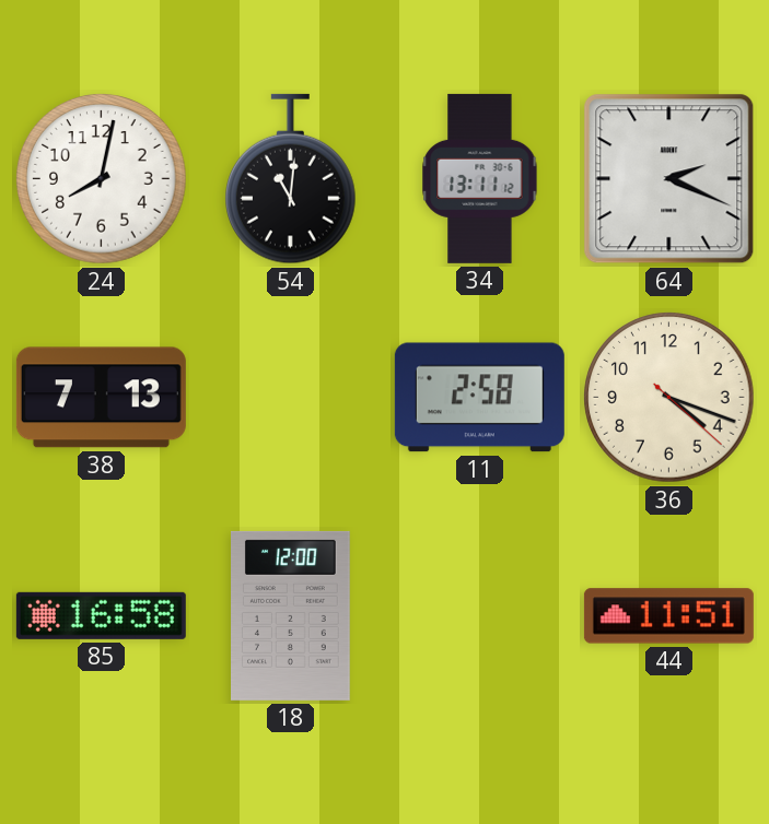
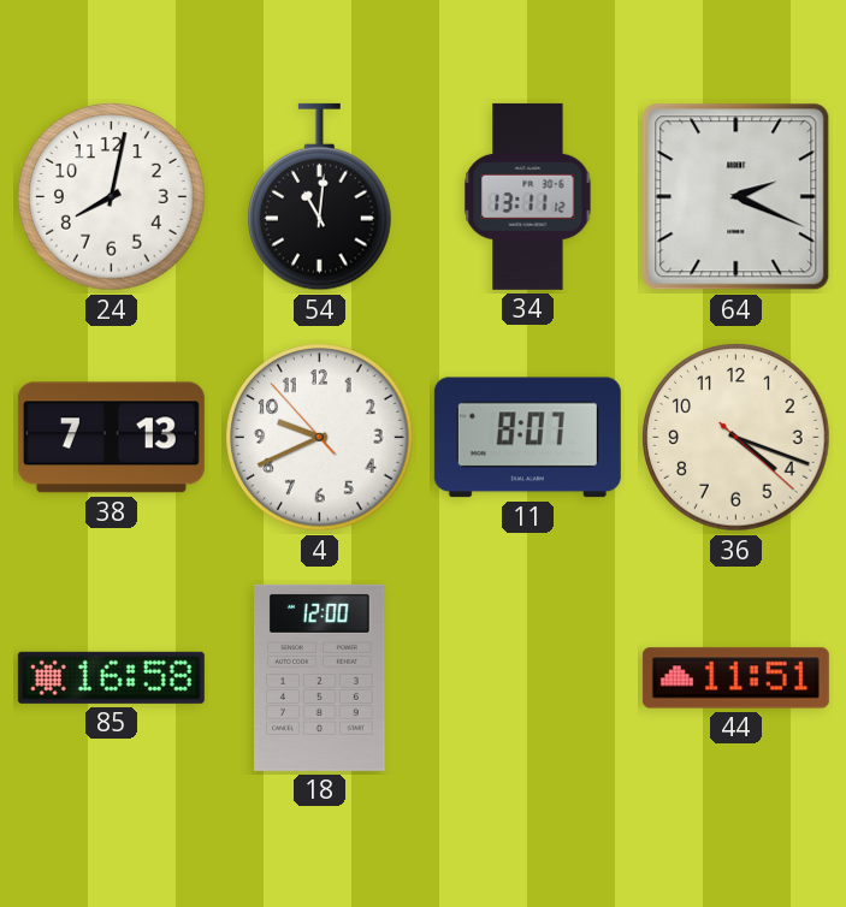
4: none -> 9:40
11: 2:58 -> 8:07
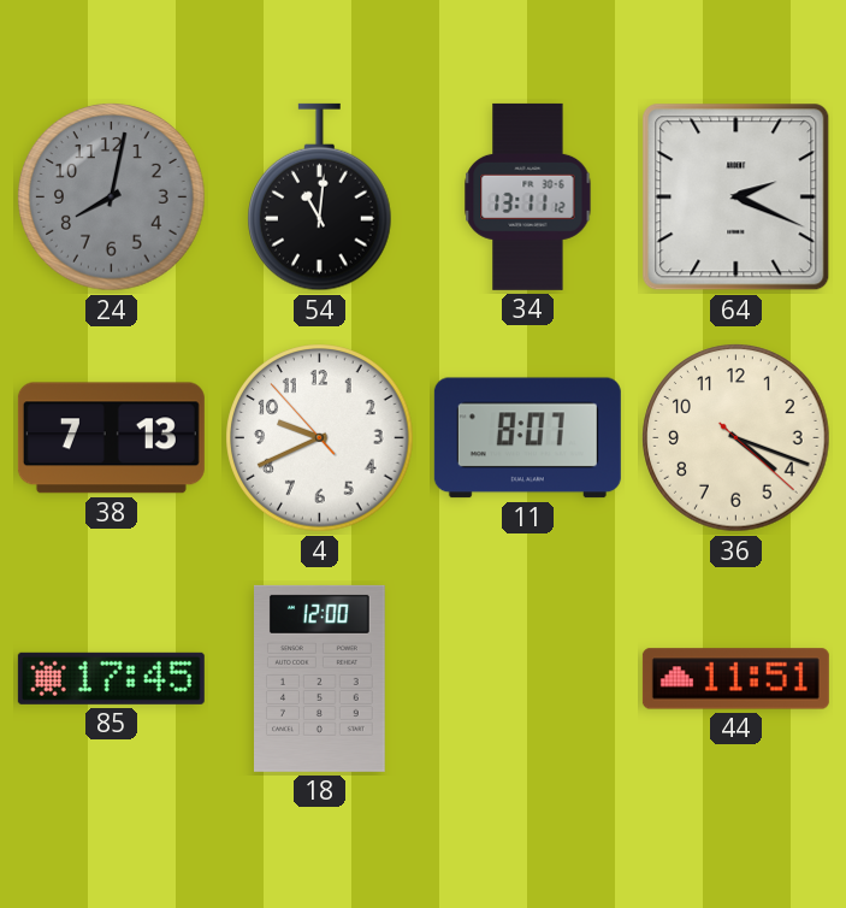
24 dial: white -> grey
85: 16:58 -> 17:45
